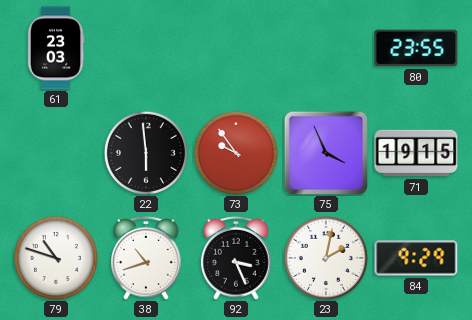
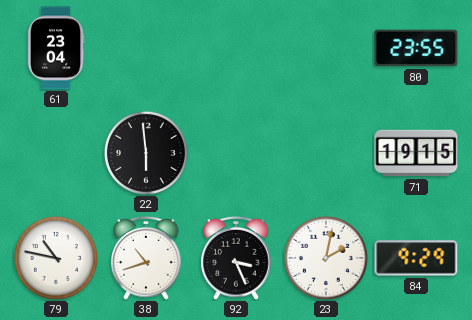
61: 23:03 -> 23:04
73: 9:54 -> none
75: 3:56 -> none
79: 10:48 -> 10:47
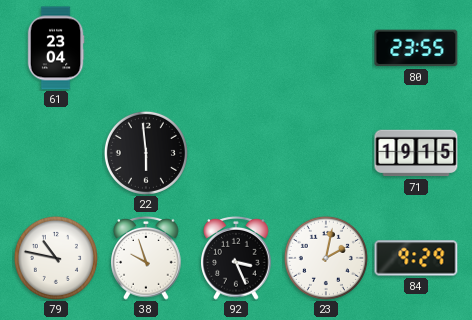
38: 10:42 -> 9:57
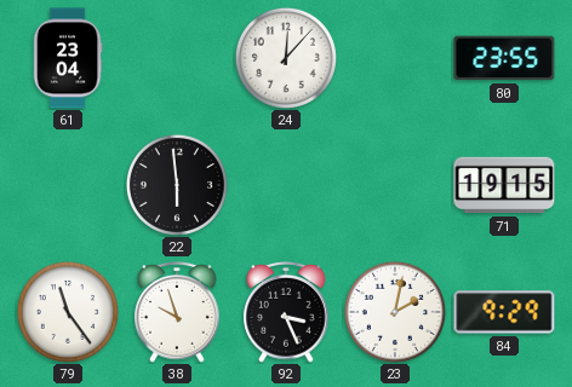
24: none -> 12:07
79: 10:47 -> 11:24
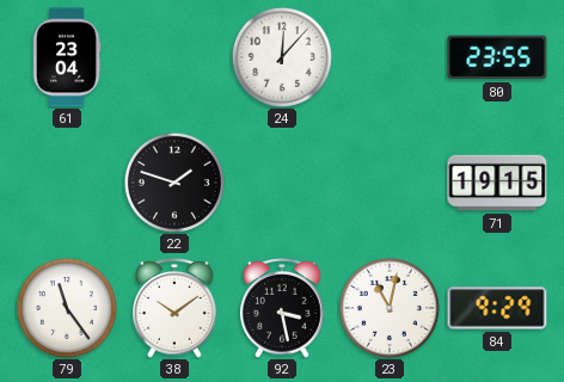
22: 5:59 -> 1:48
38: 9:57 -> 10:09
92: 3:26 -> 3:28
23: 2:02 -> 11:02
